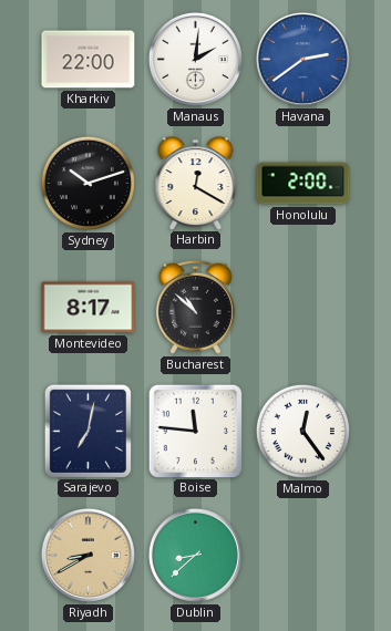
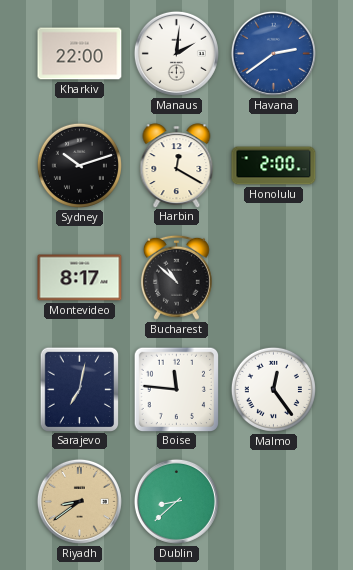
Riyadh: 8:40 -> 8:39
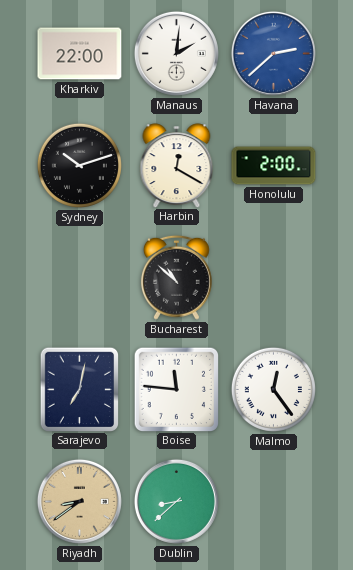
Havana: 2:39 -> 2:38
Montevideo: 8:17 -> none
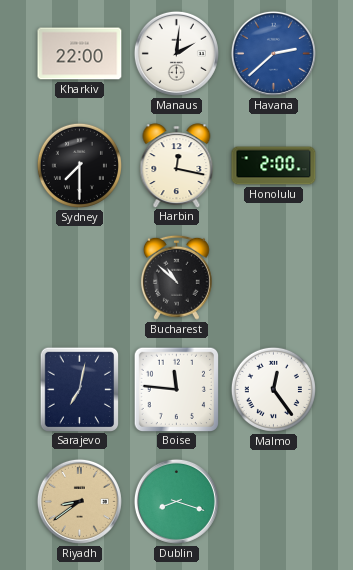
Sydney: 10:12 -> 7:30
Harbin: 12:20 -> 12:17
Dublin: 8:38 -> 8:18
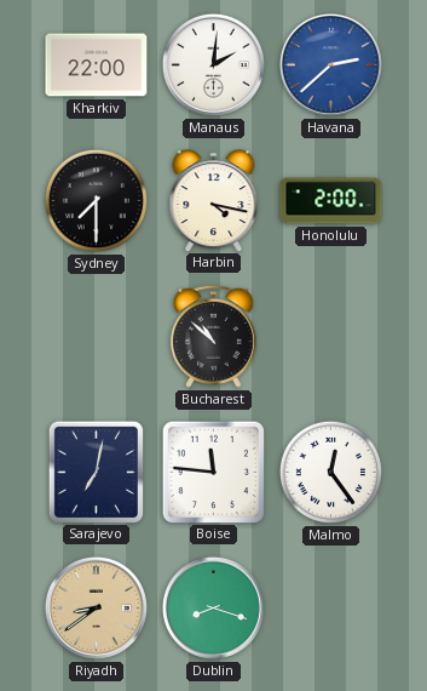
Harbin: 12:17 -> 4:17
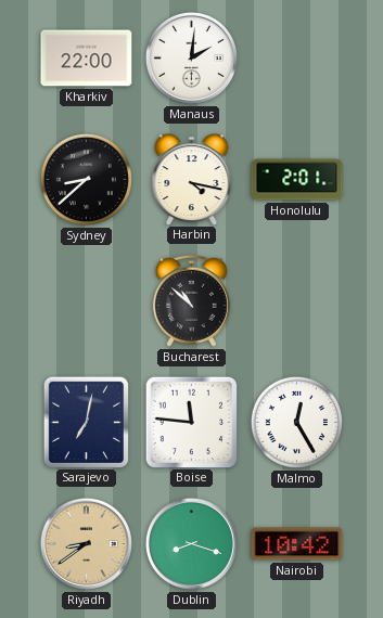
Havana: 2:38 -> none
Sydney: 7:30 -> 8:38
Honolulu: 2:00 -> 2:01
Malmo: 12:24 -> 12:25
Nairobi: none -> 10:42
